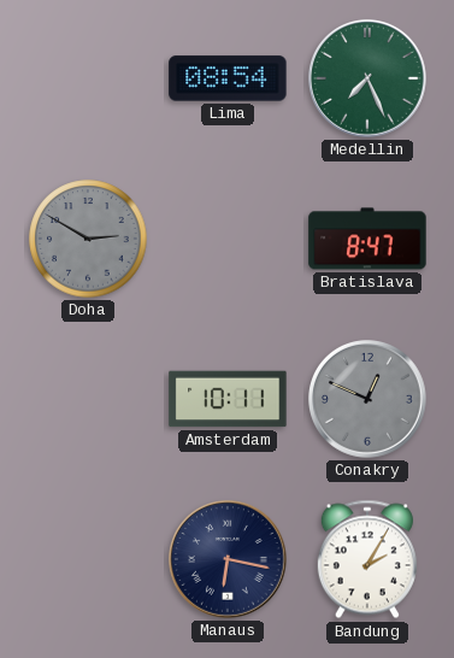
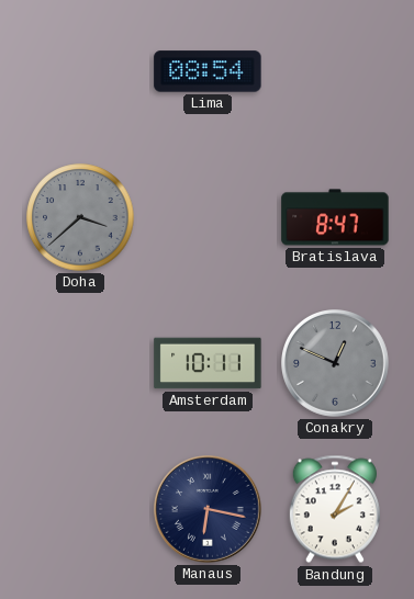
Medellin: 7:26 -> none
Doha: 2:50 -> 3:38
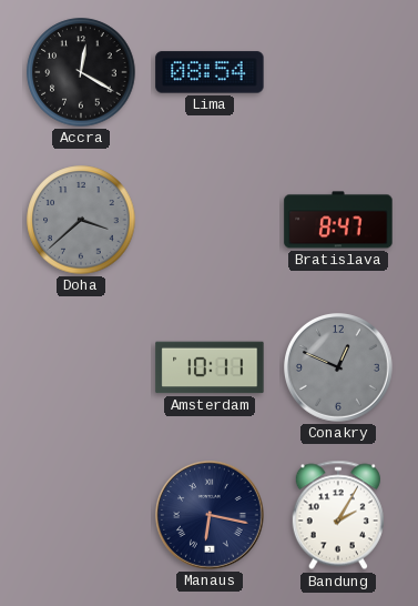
Accra: none -> 12:20
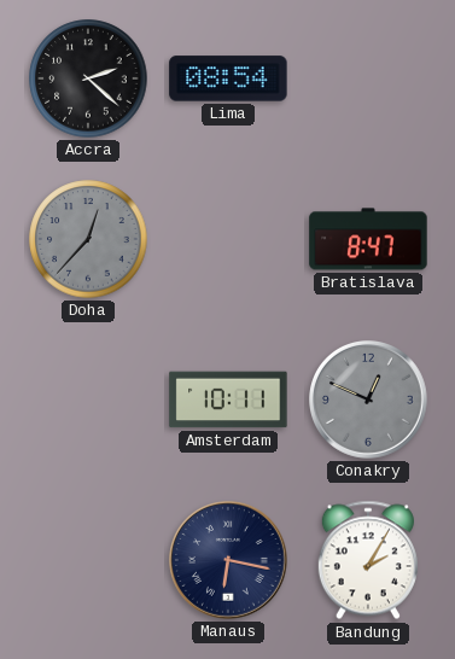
Accra: 12:20 -> 2:22
Doha: 3:38 -> 12:37
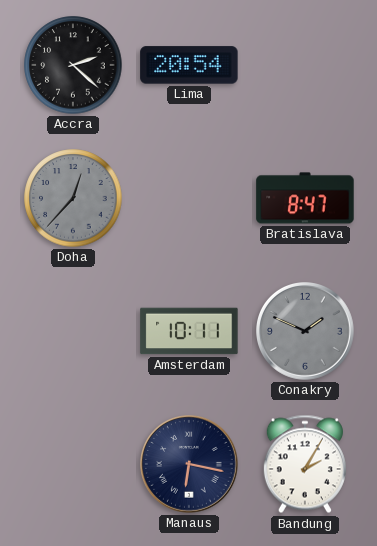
Lima: 08:54 -> 20:54
Conakry: 12:49 -> 1:49
